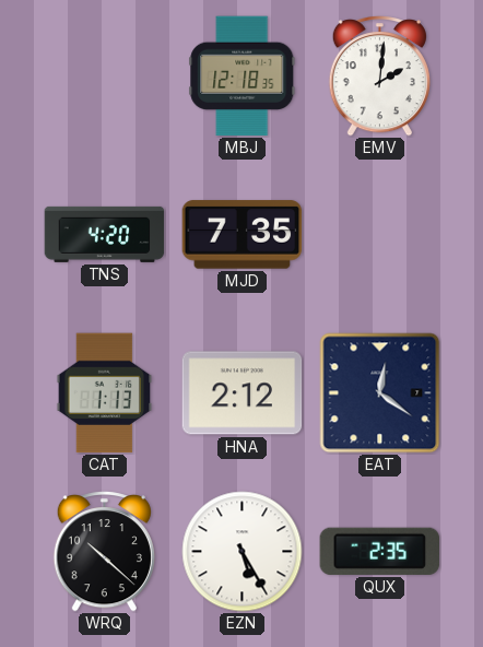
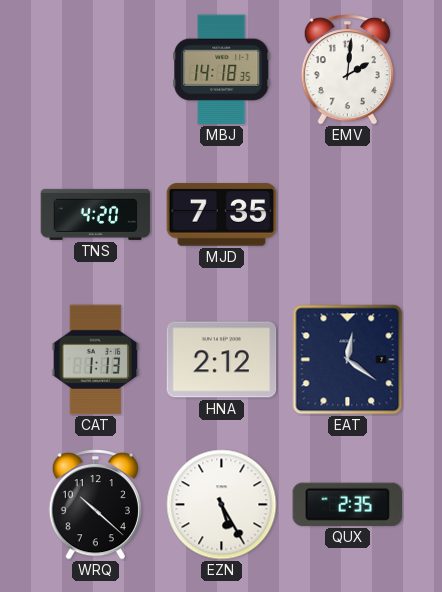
MBJ: 12:18 -> 14:18
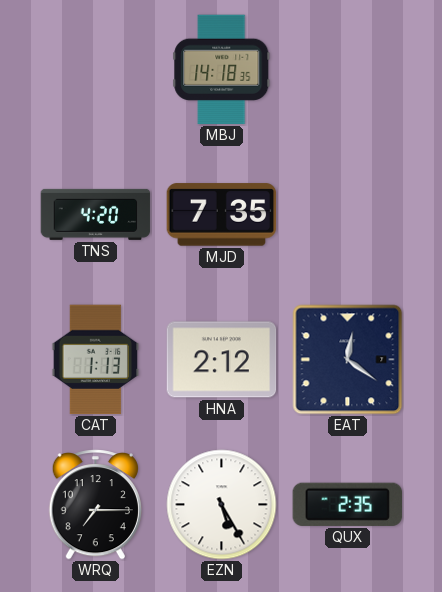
EMV: 2:01 -> none
WRQ: 10:22 -> 7:15
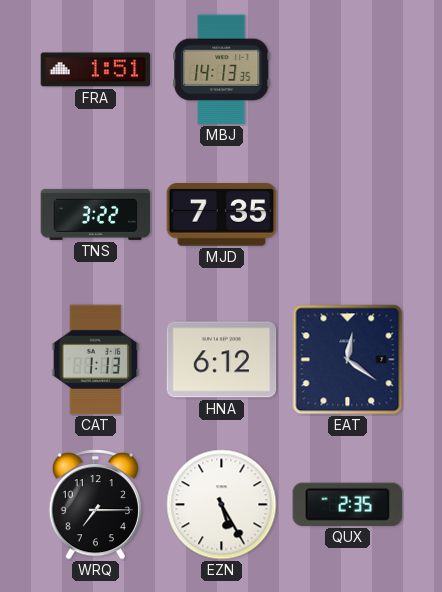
FRA: none -> 1:51
MBJ: 14:18 -> 14:13
TNS: 4:20 -> 3:22
HNA: 2:12 -> 6:12
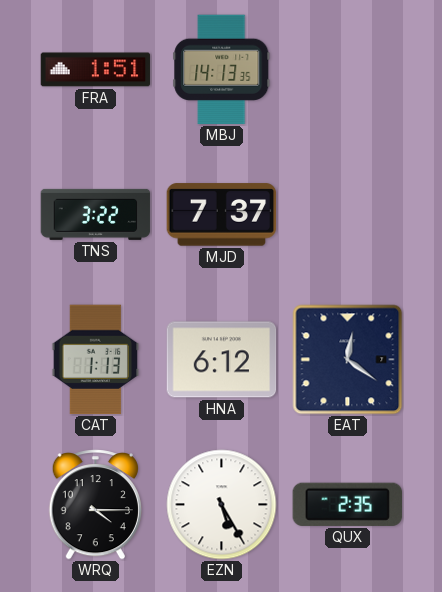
MJD: 7:35 -> 7:37
WRQ: 7:15 -> 4:15
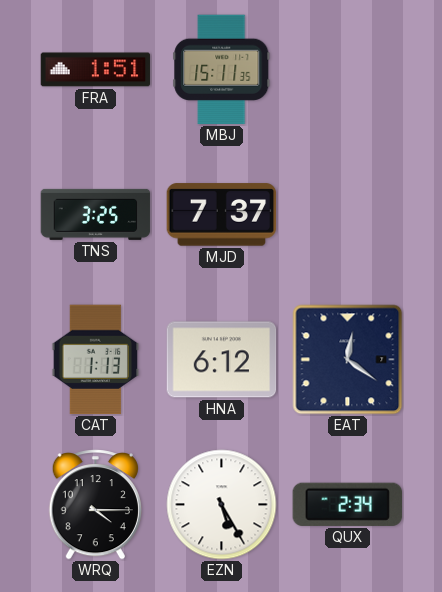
MBJ: 14:13 -> 15:11
TNS: 3:22 -> 3:25
QUX: 2:35 -> 2:34
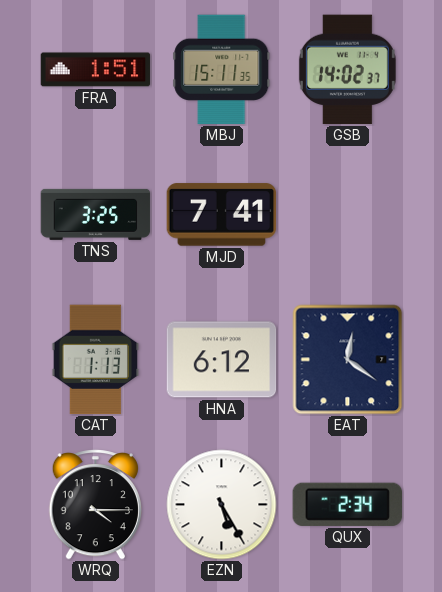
GSB: none -> 14:02
MJD: 7:37 -> 7:41
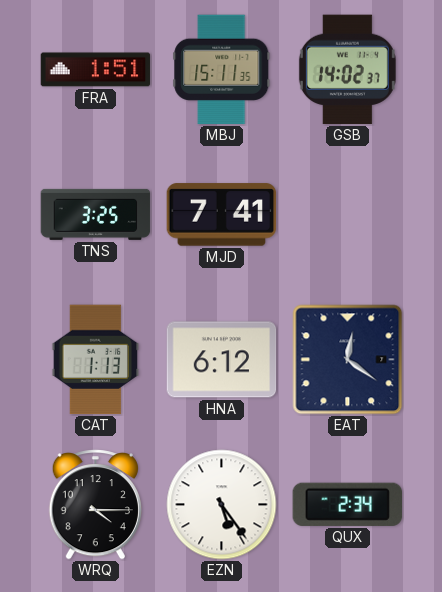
EZN: 5:25 -> 5:24
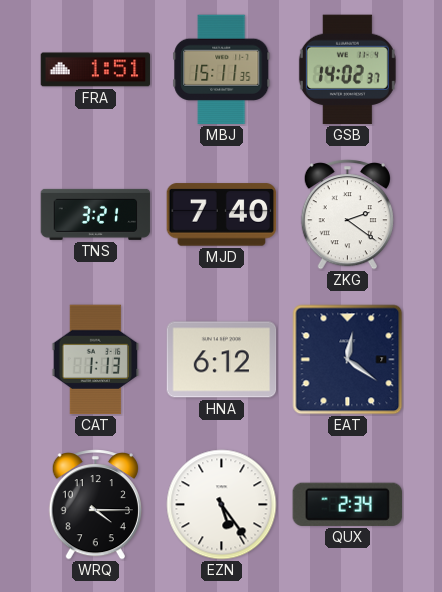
TNS: 3:25 -> 3:21
MJD: 7:41 -> 7:40
ZKG: none -> 2:21
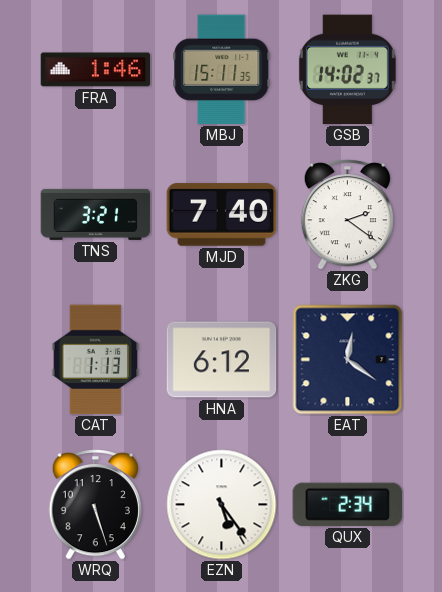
FRA: 1:51 -> 1:46
WRQ: 4:15 -> 5:27
